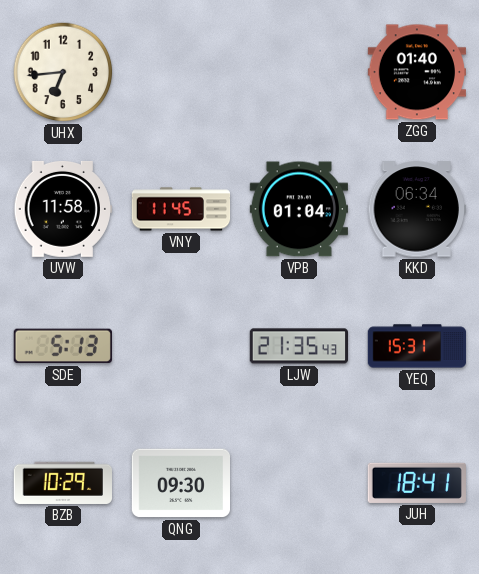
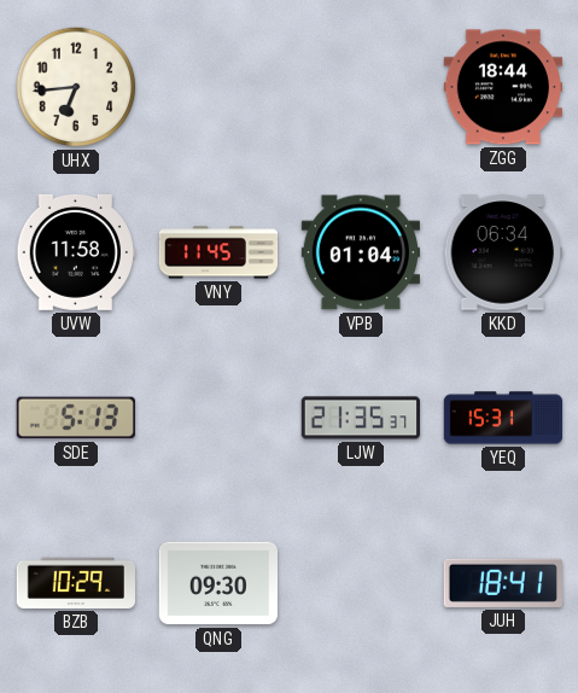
ZGG: 01:40 -> 18:44
LJW: 21:35:43 -> 21:35:37
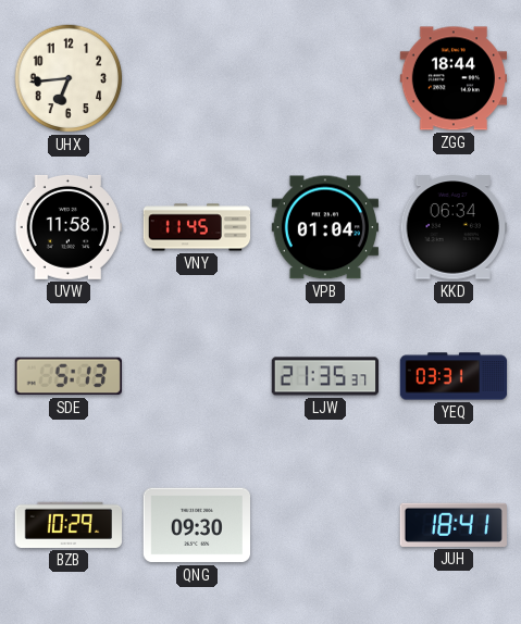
YEQ: 15:31 -> 03:31
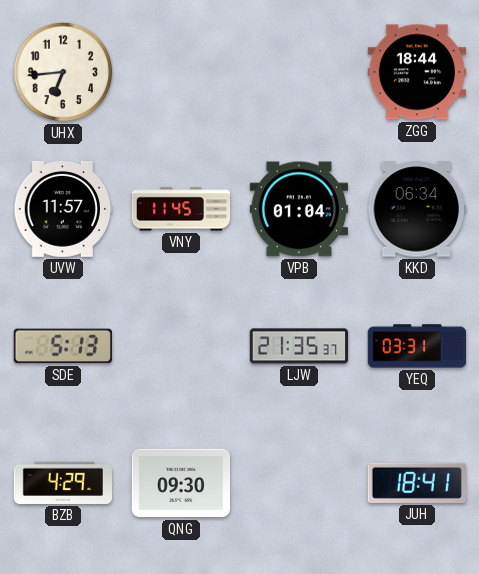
UVW: 11:58 -> 11:57
BZB: 10:29 -> 4:29
